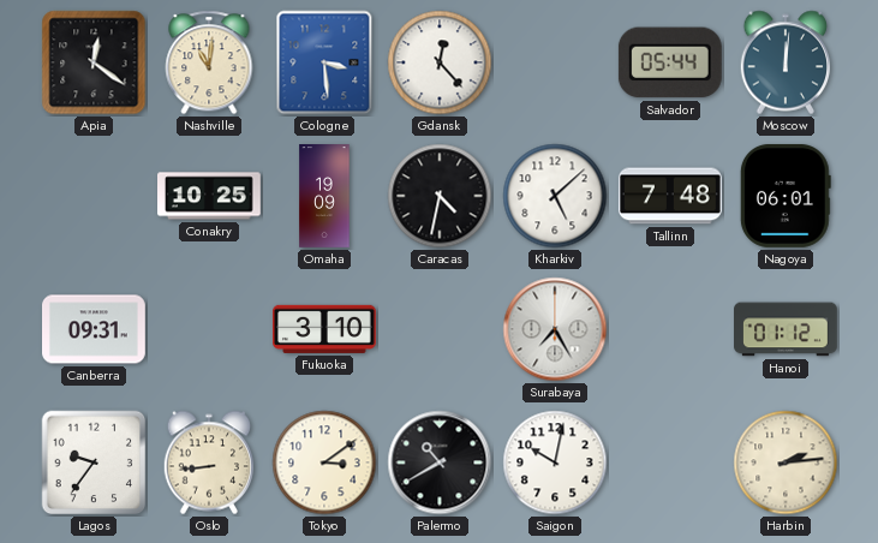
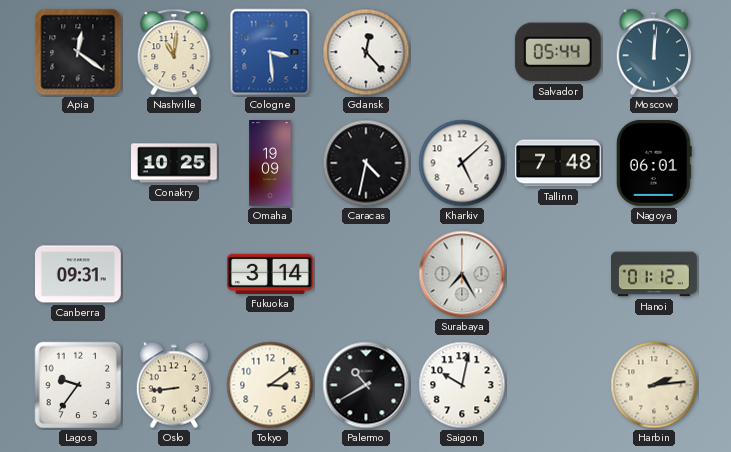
Fukuoka: 3:10 -> 3:14
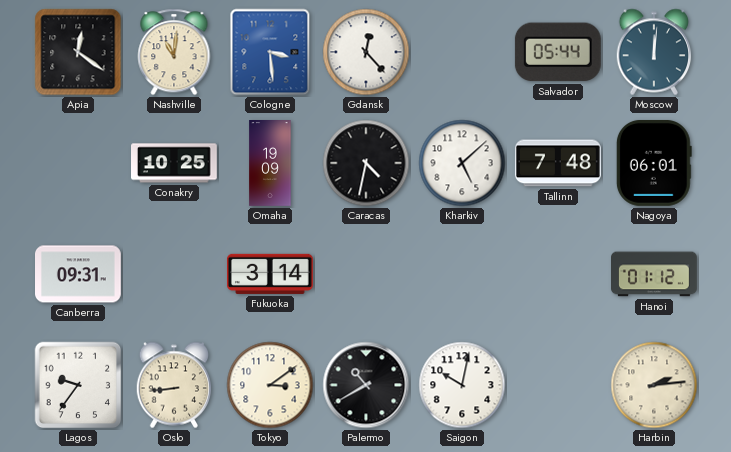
Surabaya: 7:25 -> none
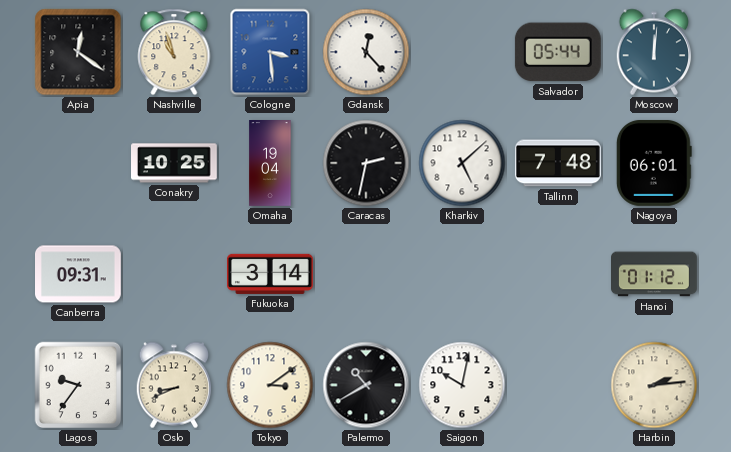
Nashville: 11:01 -> 10:57
Omaha: 19:09 -> 19:04
Caracas: 4:32 -> 2:32
Oslo: 8:44 -> 8:41
